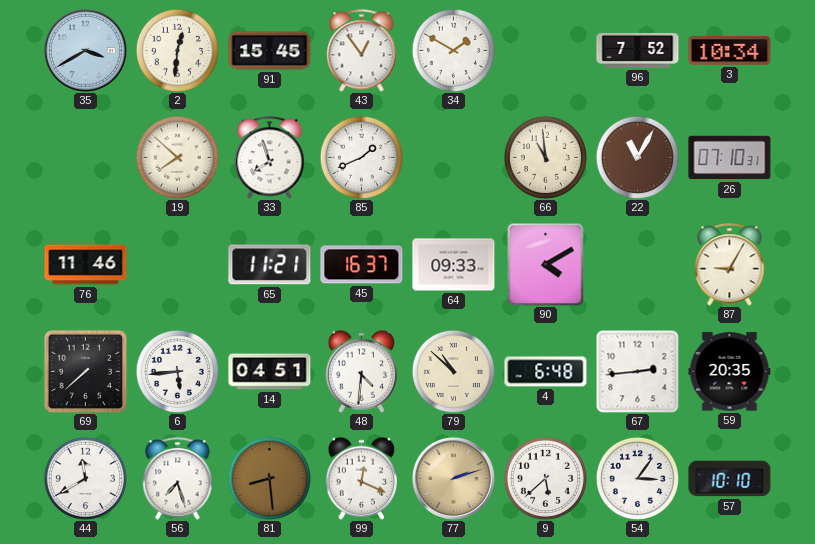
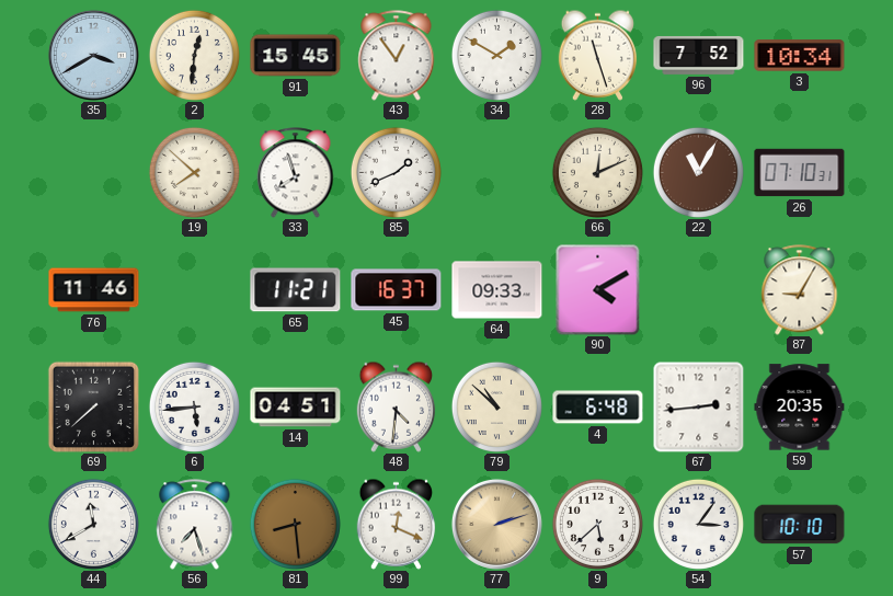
28: none -> 11:27
66: 10:59 -> 12:11
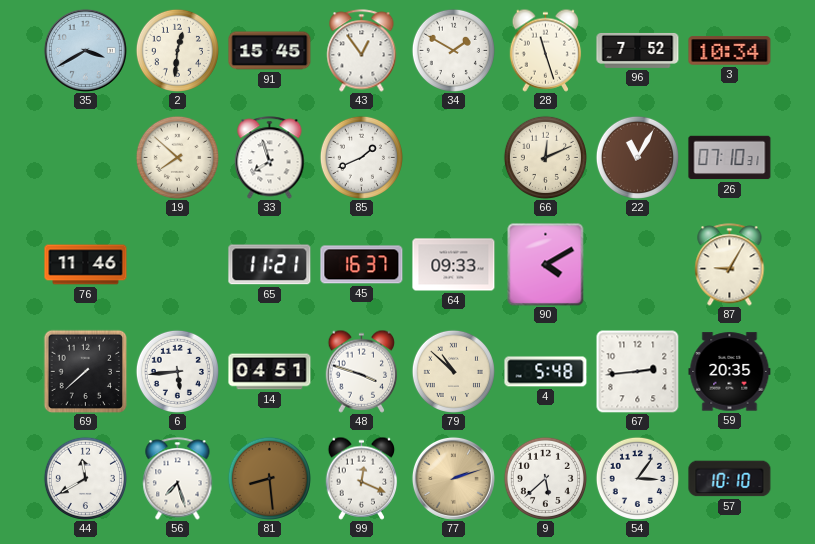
48: 4:31 -> 3:48
4: 6:48 -> 5:48
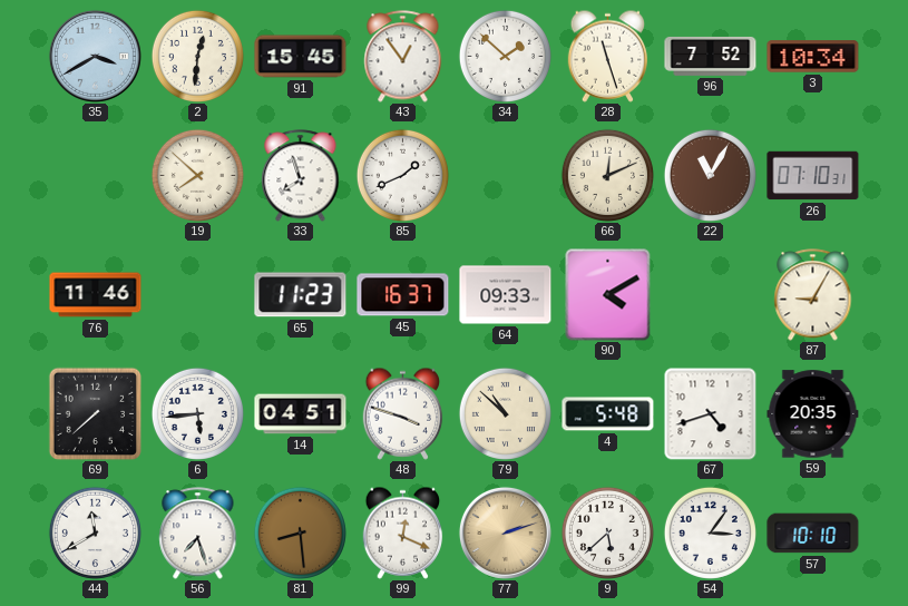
34: 1:50 -> 1:52
65: 11:21 -> 11:23
67: 2:44 -> 4:42
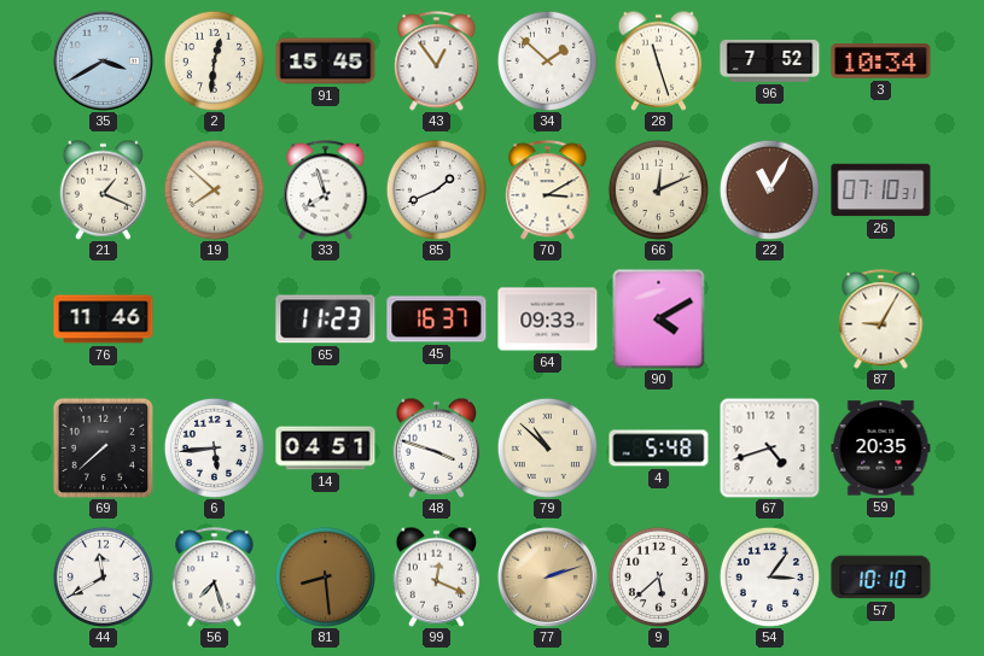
21: none -> 1:19
70: none -> 3:10
